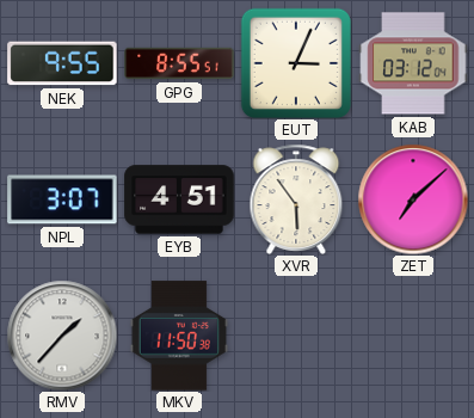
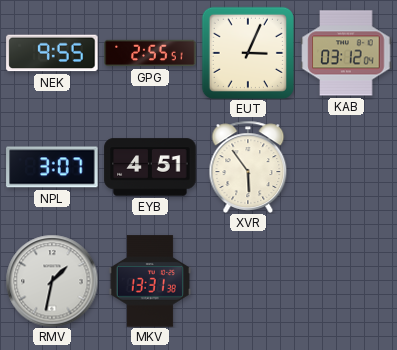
GPG: 8:55 -> 2:55
ZET: 7:08 -> none
RMV: 1:37 -> 1:32
MKV: 11:50 -> 13:31
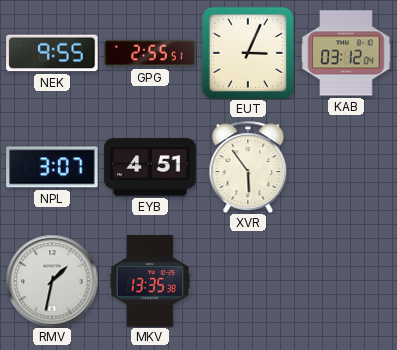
MKV: 13:31 -> 13:35
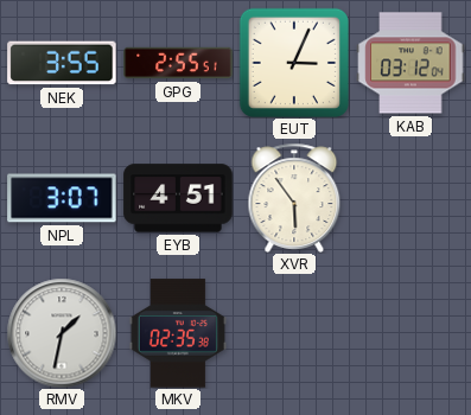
NEK: 9:55 -> 3:55
MKV: 13:35 -> 02:35
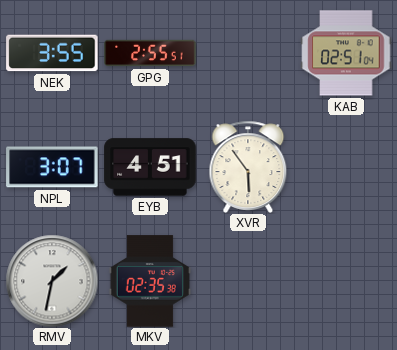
EUT: 3:04 -> none
KAB: 03:12 -> 02:51
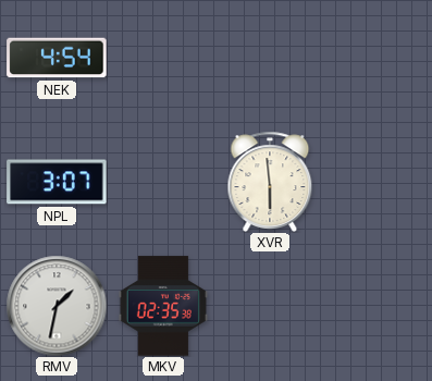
NEK: 3:55 -> 4:54
GPG: 2:55 -> none
KAB: 02:51 -> none
EYB: 4:51 -> none
XVR: 5:54 -> 5:59
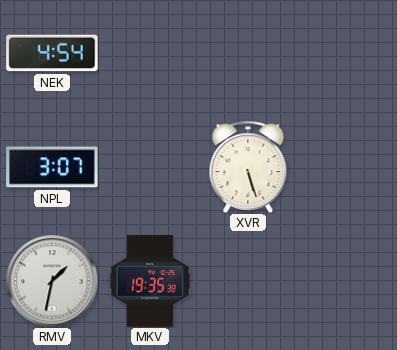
XVR: 5:59 -> 5:27
MKV: 02:35 -> 19:35
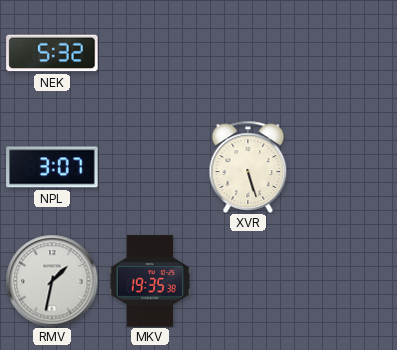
NEK: 4:54 -> 5:32
